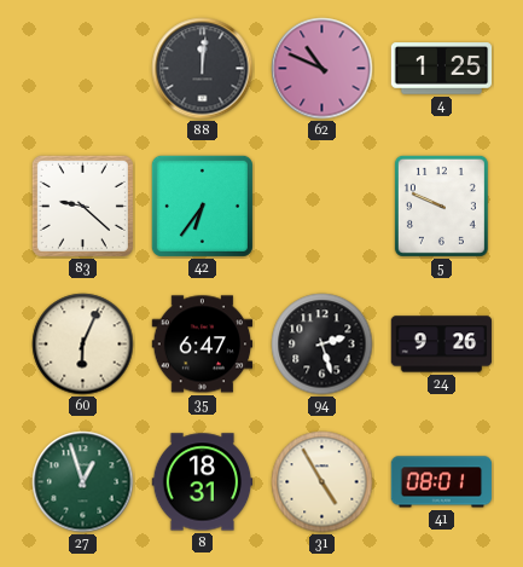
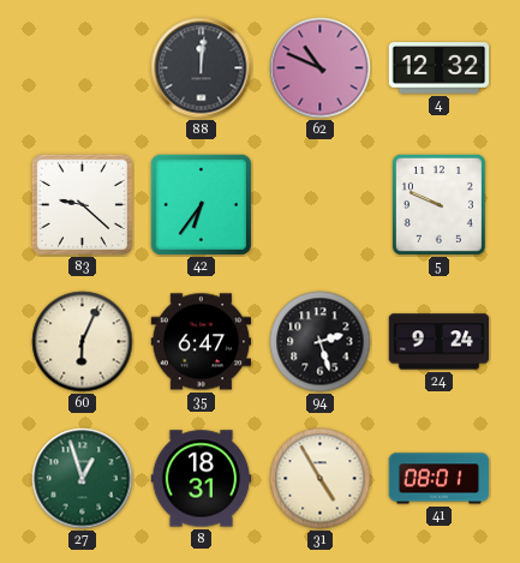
4: 1:25 -> 12:32
24: 9:26 -> 9:24
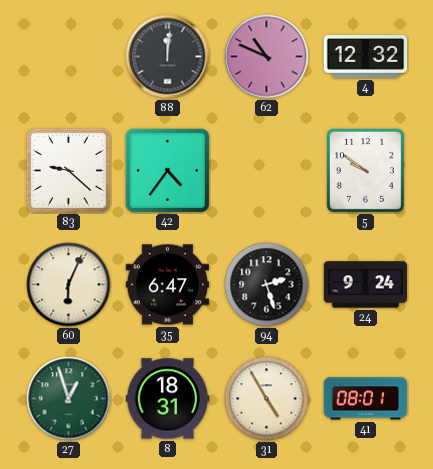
42: 6:36 -> 4:36
5: 9:49 -> 9:51
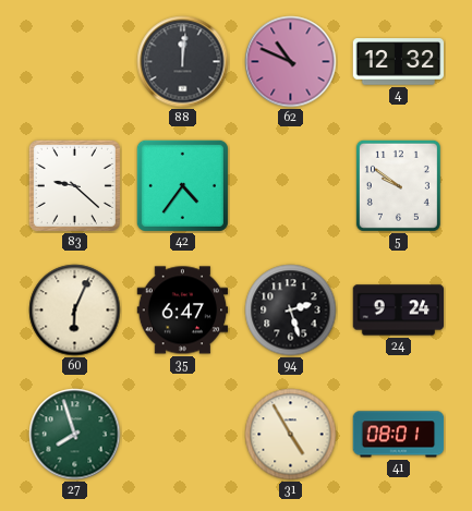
27: 12:57 -> 7:57
8: 18:31 -> none
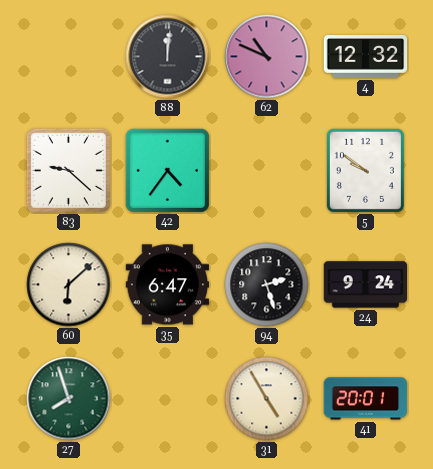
60: 6:04 -> 6:08
41: 08:01 -> 20:01
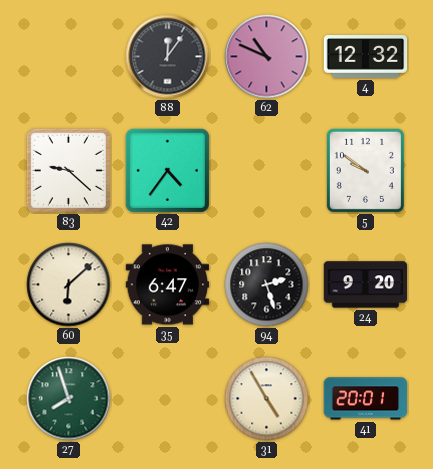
88: 12:01 -> 12:06
24: 9:24 -> 9:20
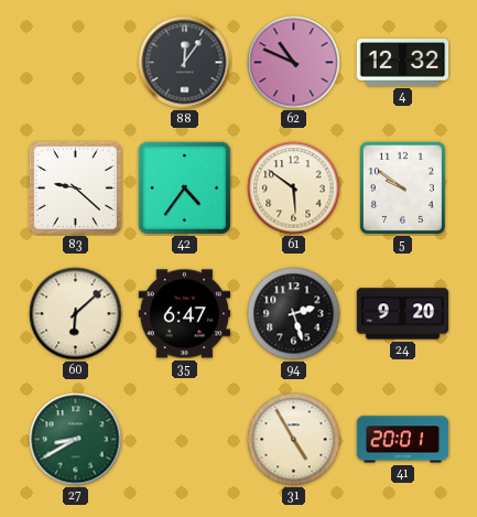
61: none -> 5:51
27: 7:57 -> 8:40
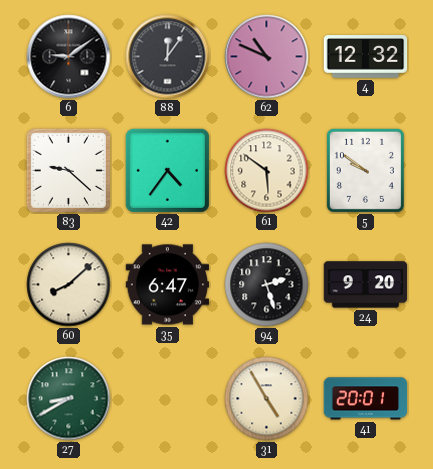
6: none -> 9:09
60: 6:08 -> 8:08
